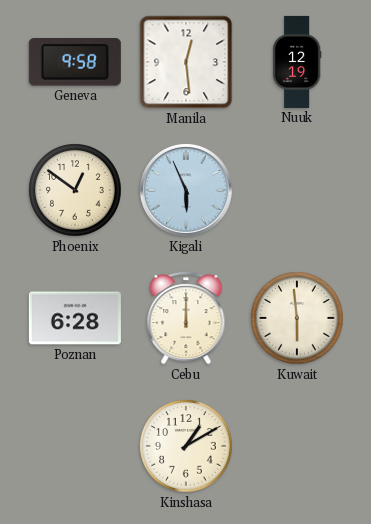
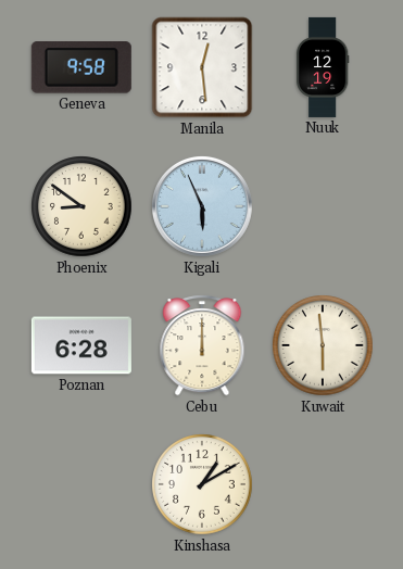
Phoenix: 12:51 -> 8:51
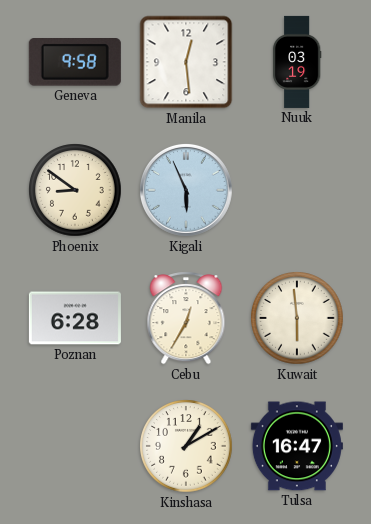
Nuuk: 12:19 -> 03:19
Cebu: 12:00 -> 12:35
Tulsa: none -> 16:47
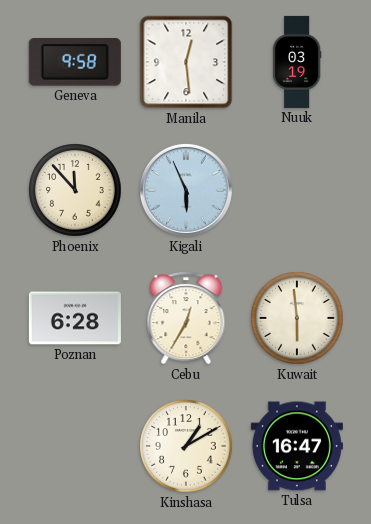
Phoenix: 8:51 -> 11:53
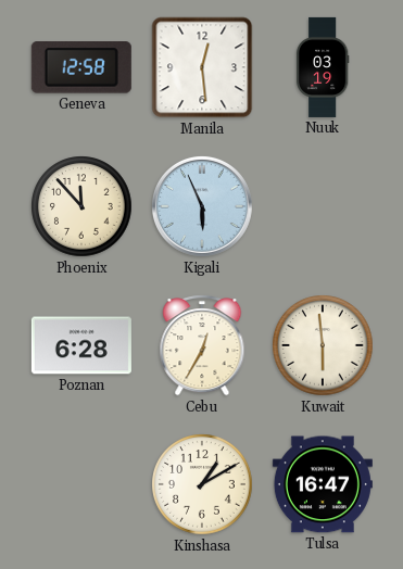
Geneva: 9:58 -> 12:58
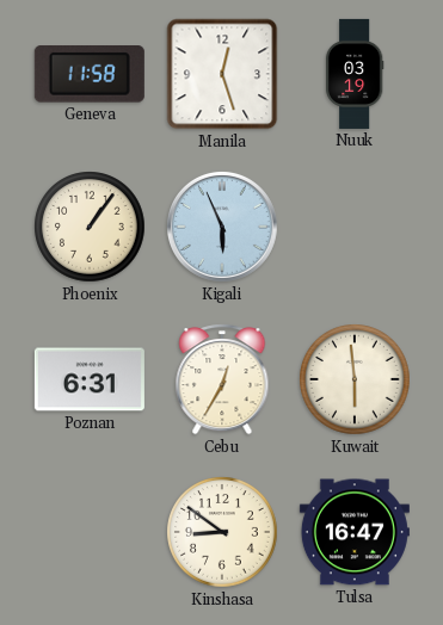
Geneva: 12:58 -> 11:58
Manila: 12:29 -> 12:27
Phoenix: 11:53 -> 1:06
Poznan: 6:28 -> 6:31
Kinshasa: 1:10 -> 8:51
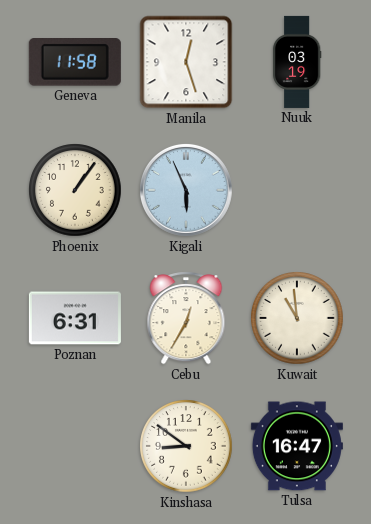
Kuwait: 5:59 -> 10:59
